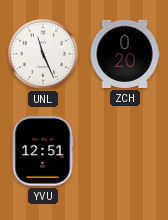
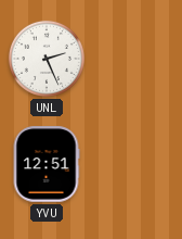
UNL: 11:26 -> 2:26
ZCH: 0:20 -> none
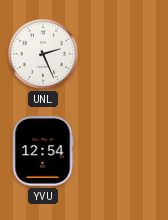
YVU: 12:51 -> 12:54
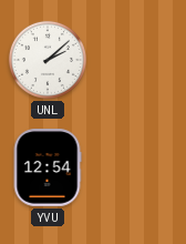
UNL: 2:26 -> 2:08
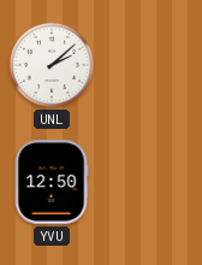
YVU: 12:54 -> 12:50
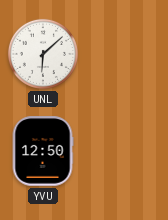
UNL: 2:08 -> 6:08
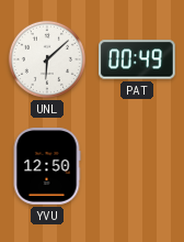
PAT: none -> 00:49
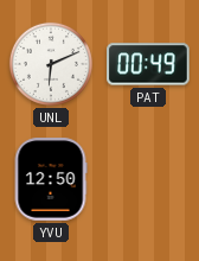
UNL: 6:08 -> 6:11
